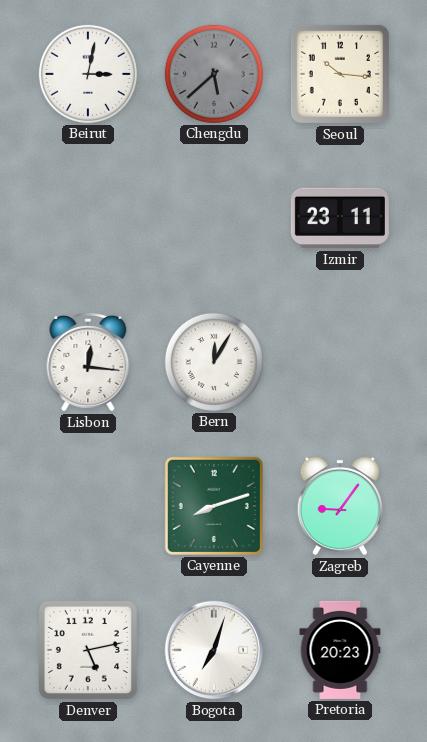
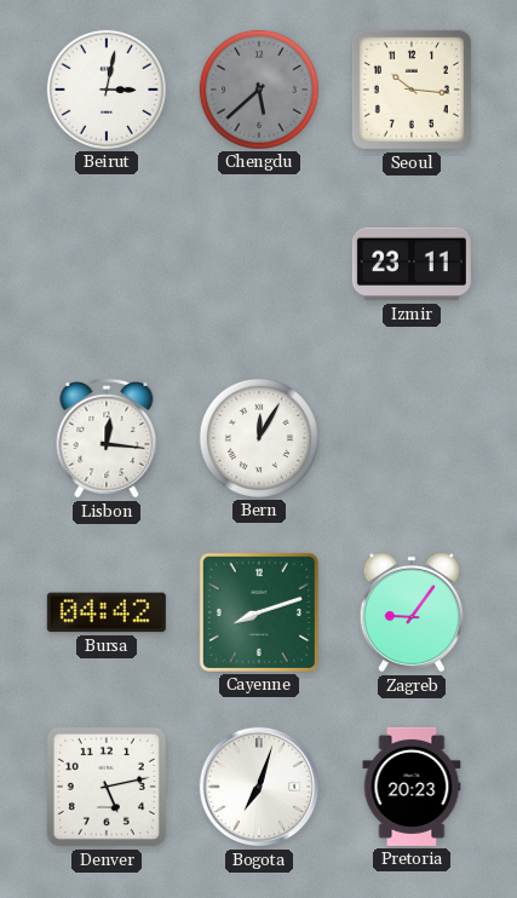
Bursa: none -> 04:42
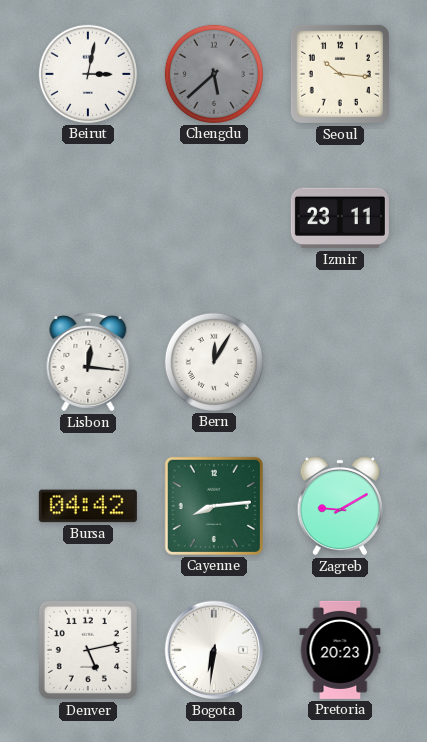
Cayenne: 8:12 -> 8:14
Zagreb: 9:06 -> 9:10
Bogota: 7:03 -> 6:31
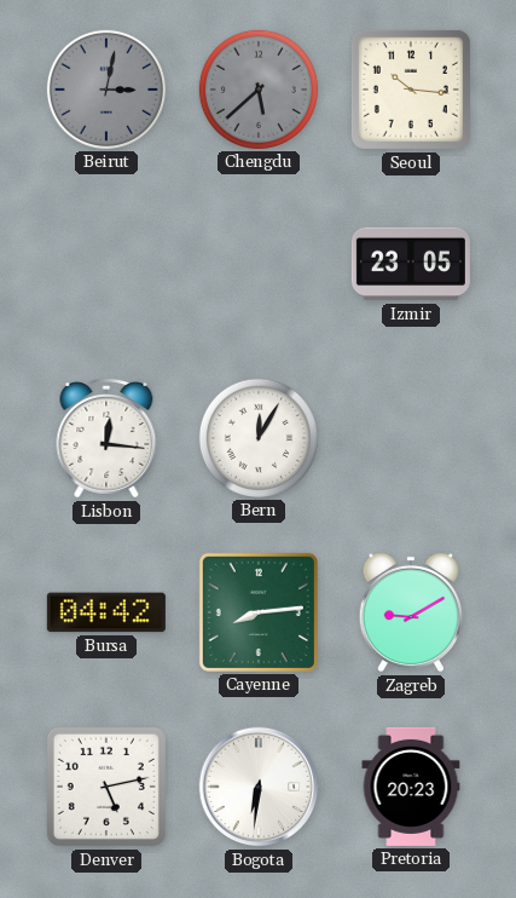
Beirut dial: white -> grey
Izmir: 23:11 -> 23:05
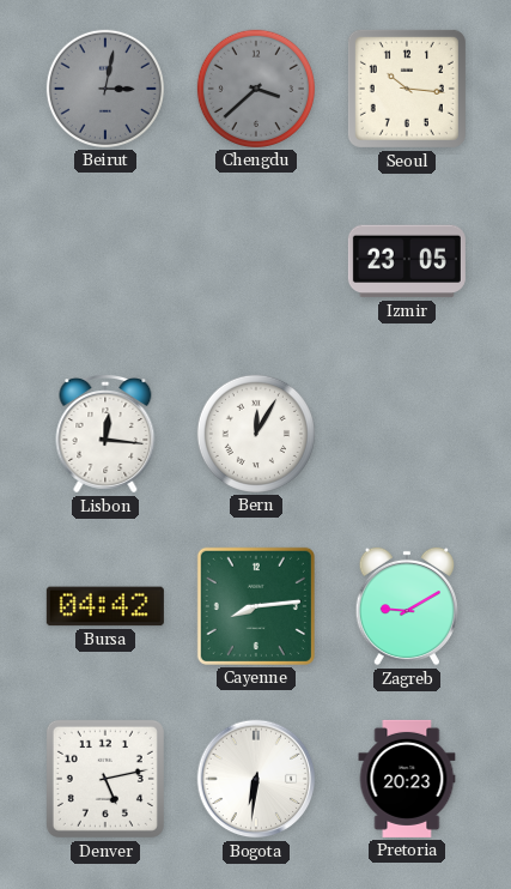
Chengdu: 5:38 -> 3:38
